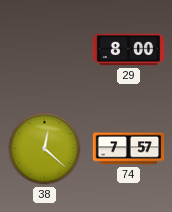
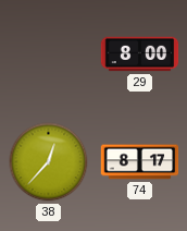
38: 12:22 -> 12:37
74: 7:57 -> 8:17
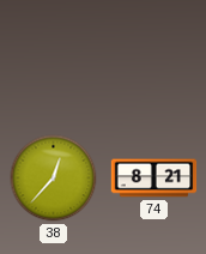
29: 8:00 -> none
74: 8:17 -> 8:21
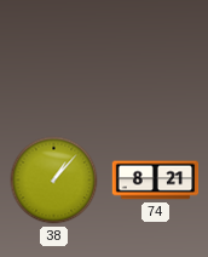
38: 12:37 -> 1:07
